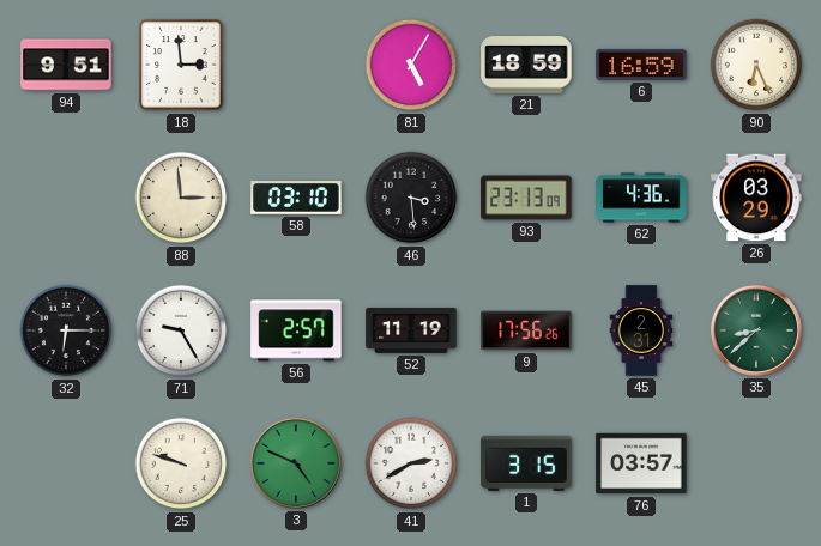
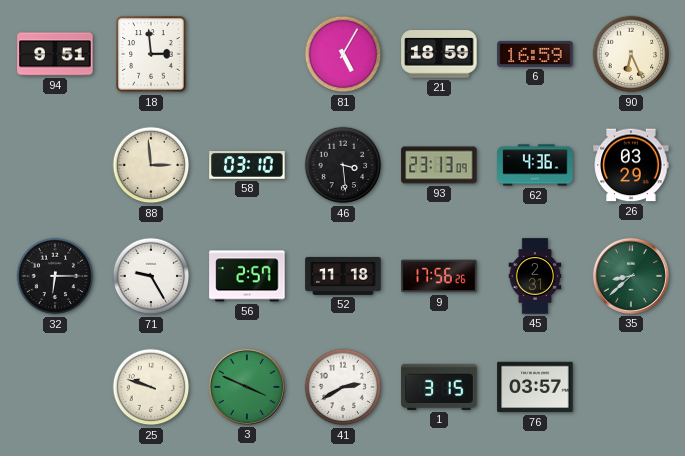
52: 11:19 -> 11:18
3: 4:49 -> 3:49
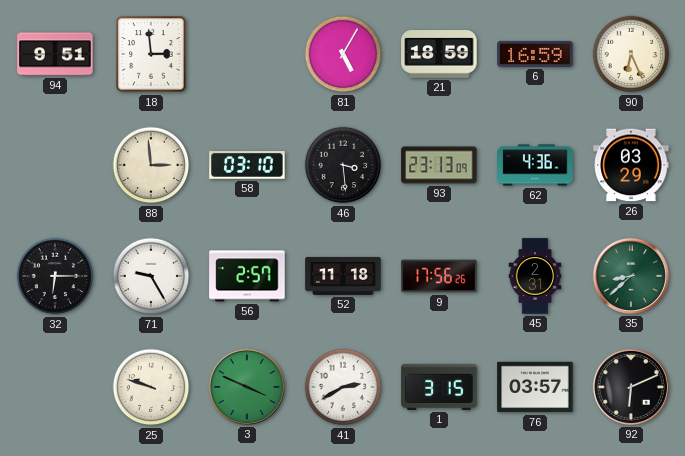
92: none -> 6:11
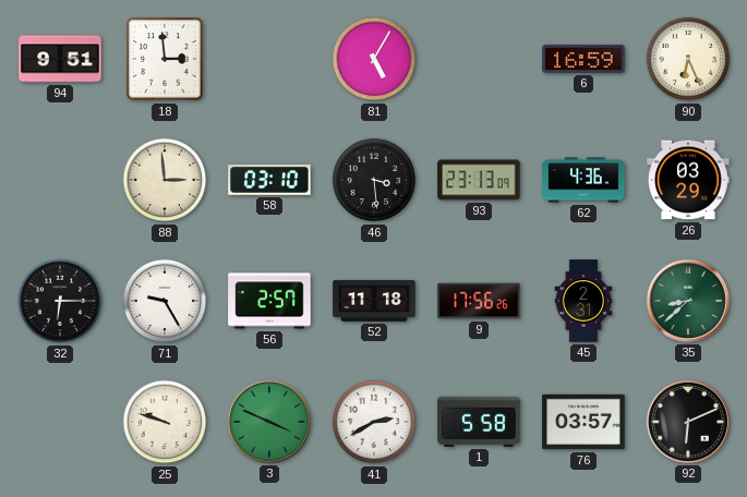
21: 18:59 -> none
1: 3:15 -> 5:58
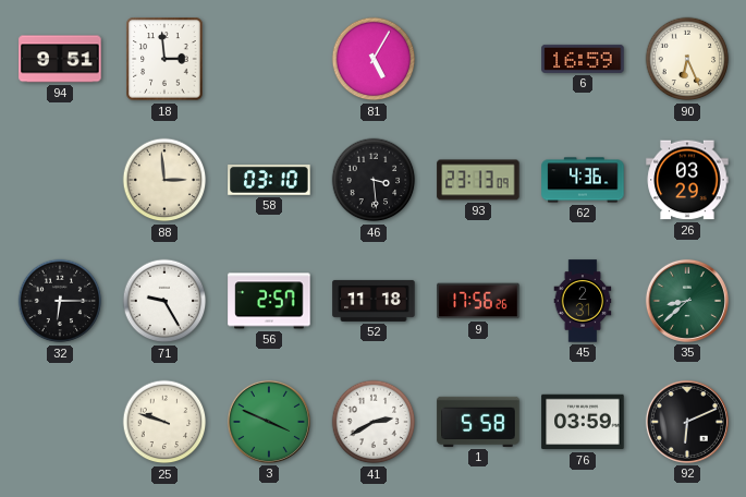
76: 03:57 -> 03:59
